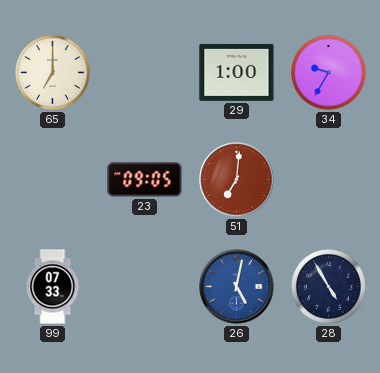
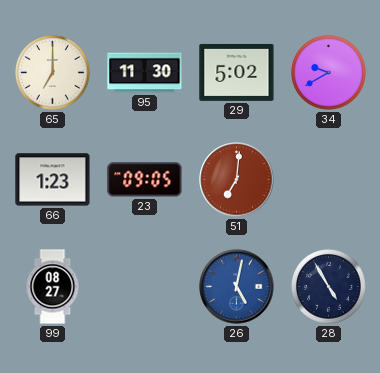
95: none -> 11:30
29: 1:00 -> 5:02
34: 9:35 -> 9:40
66: none -> 1:23
99: 07:33 -> 08:27
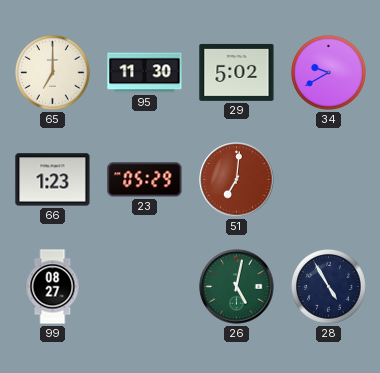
23: 09:05 -> 05:29
26 dial: blue -> green
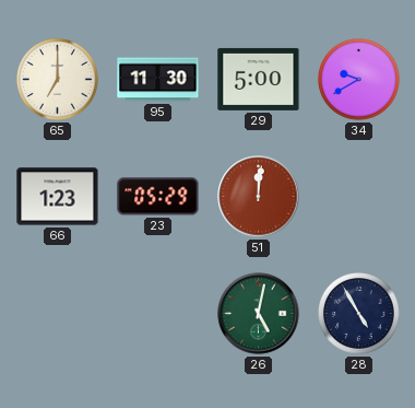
29: 5:02 -> 5:00
51: 7:01 -> 12:01
99: 08:27 -> none
